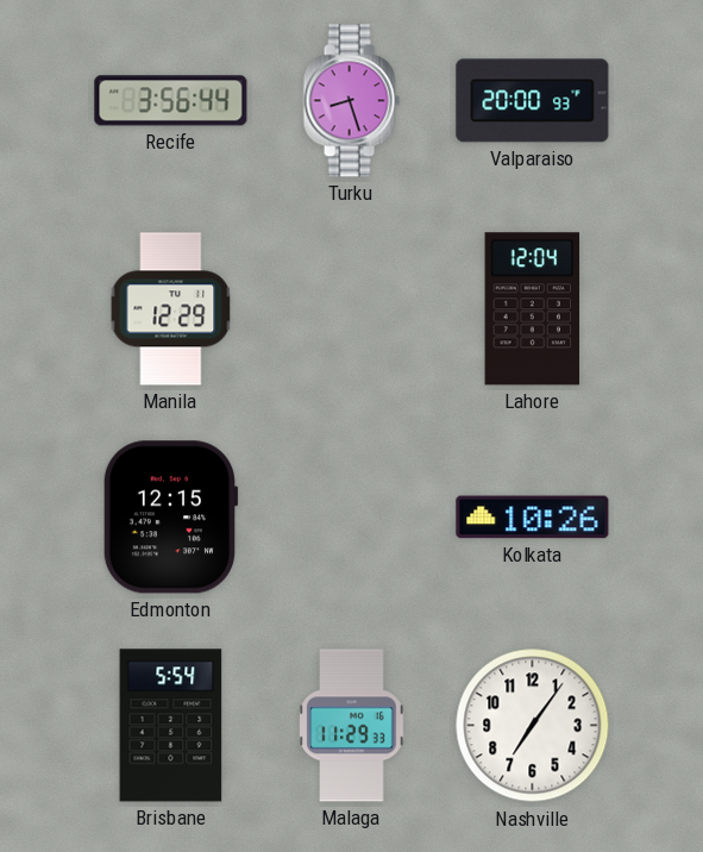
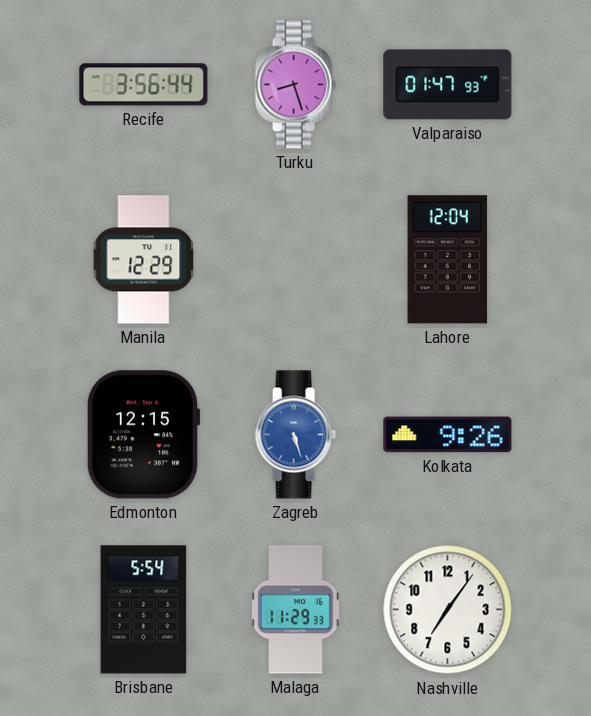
Valparaiso: 20:00 -> 01:47
Zagreb: none -> 5:27
Kolkata: 10:26 -> 9:26
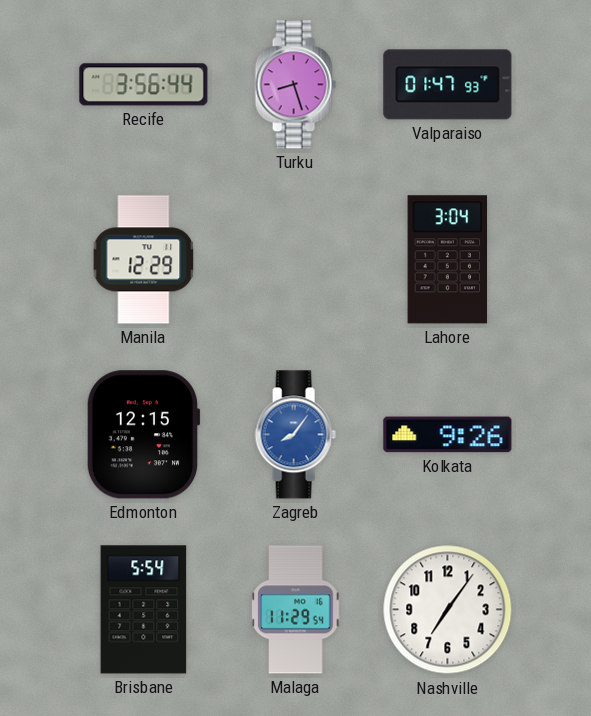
Lahore: 12:04 -> 3:04
Zagreb: 5:27 -> 8:06
Malaga: 11:29:33 -> 11:29:54
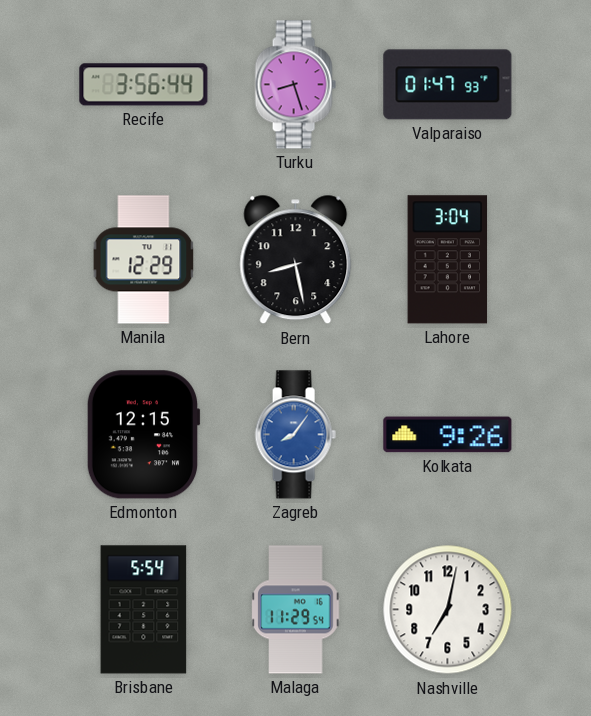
Bern: none -> 8:28
Nashville: 7:06 -> 7:02
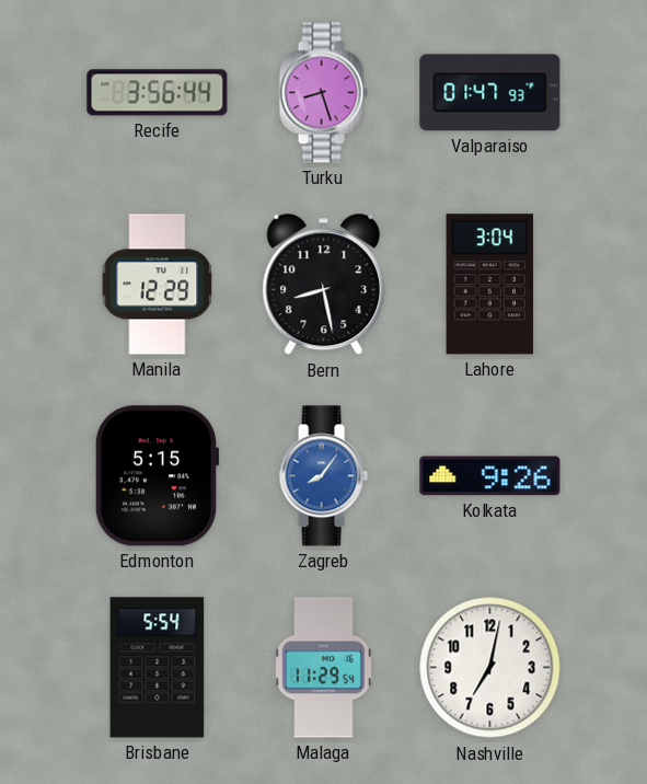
Edmonton: 12:15 -> 5:15
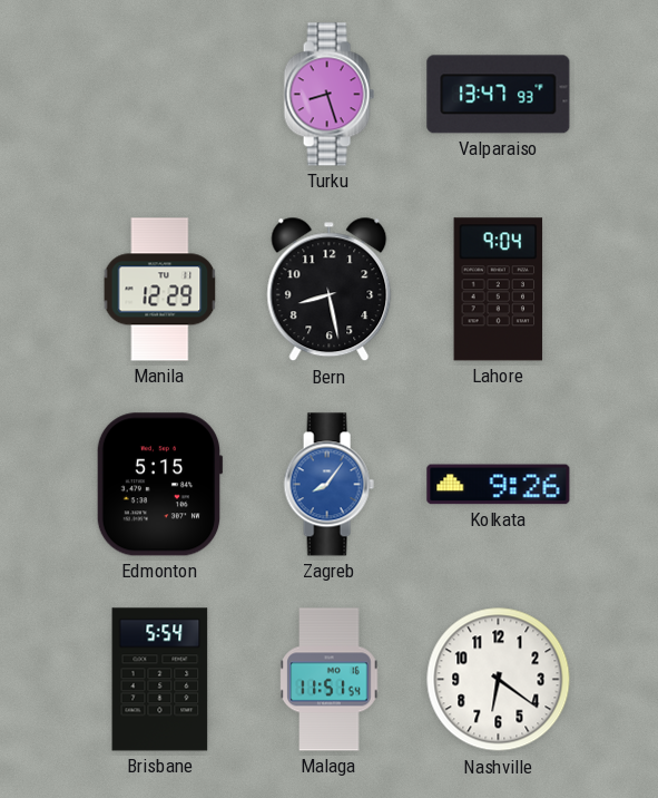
Recife: 3:56 -> none
Valparaiso: 01:47 -> 13:47
Lahore: 3:04 -> 9:04
Malaga: 11:29 -> 11:51
Nashville: 7:02 -> 6:21
